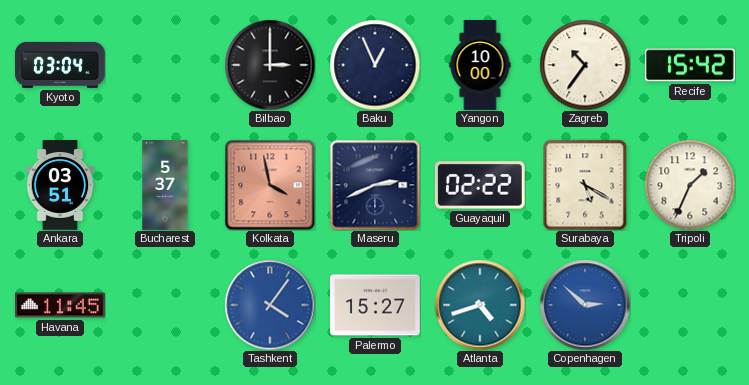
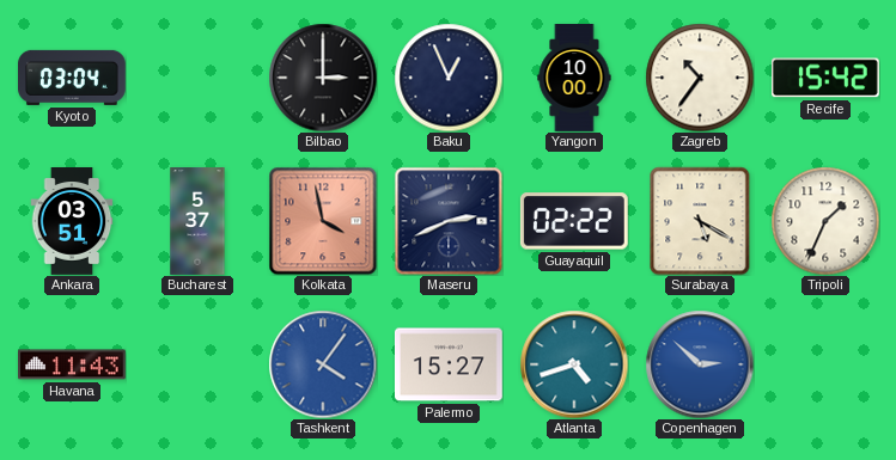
Havana: 11:45 -> 11:43
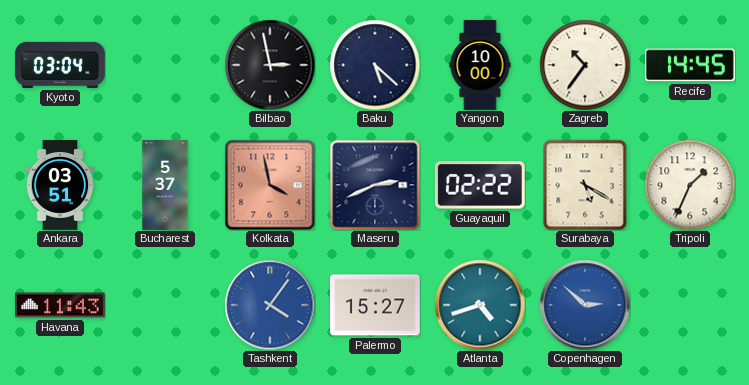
Bilbao: 3:00 -> 2:58
Baku: 12:56 -> 5:22
Recife: 15:42 -> 14:45
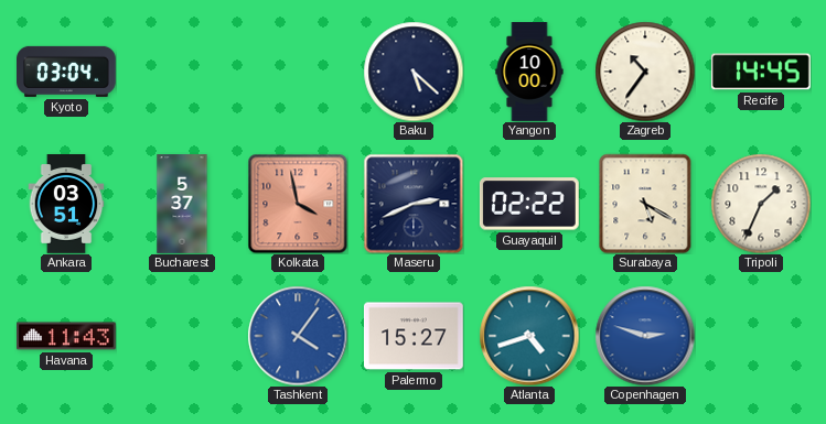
Bilbao: 2:58 -> none
Copenhagen: 2:52 -> 2:48
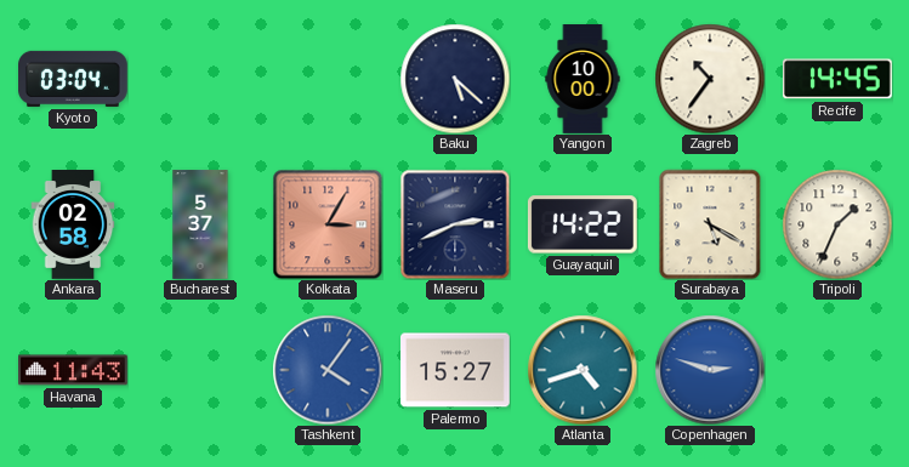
Ankara: 03:51 -> 02:58
Kolkata: 3:58 -> 3:05
Guayaquil: 02:22 -> 14:22
